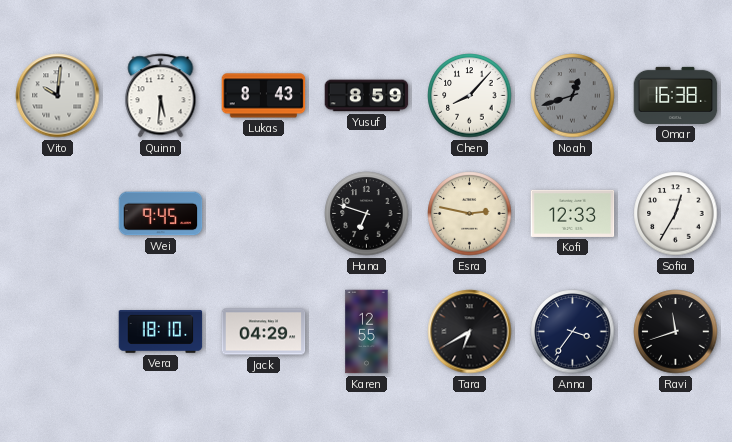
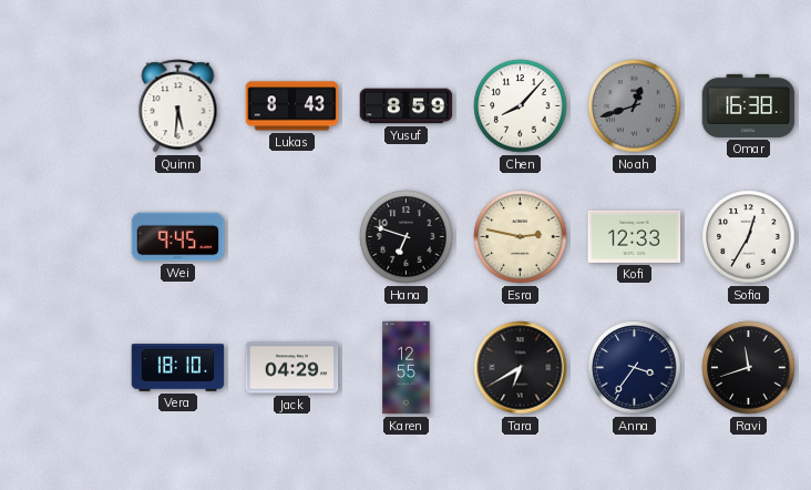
Vito: 10:01 -> none
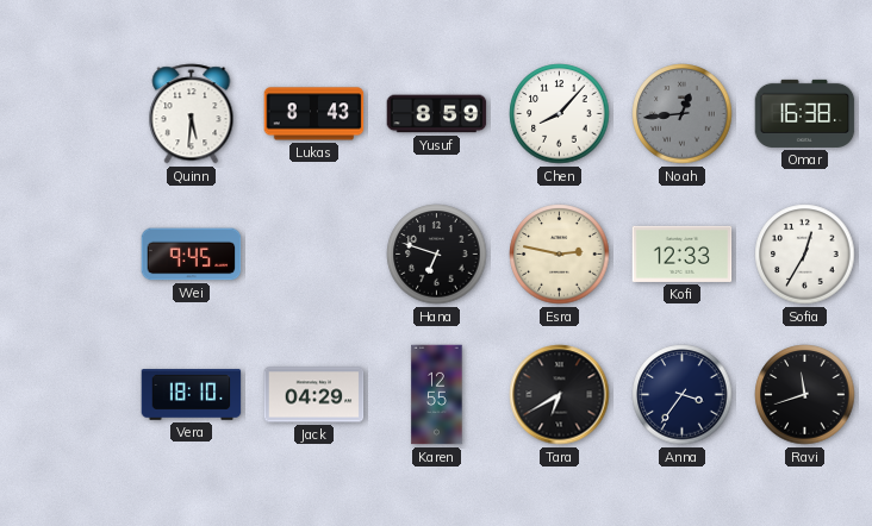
Noah: 12:42 -> 12:44
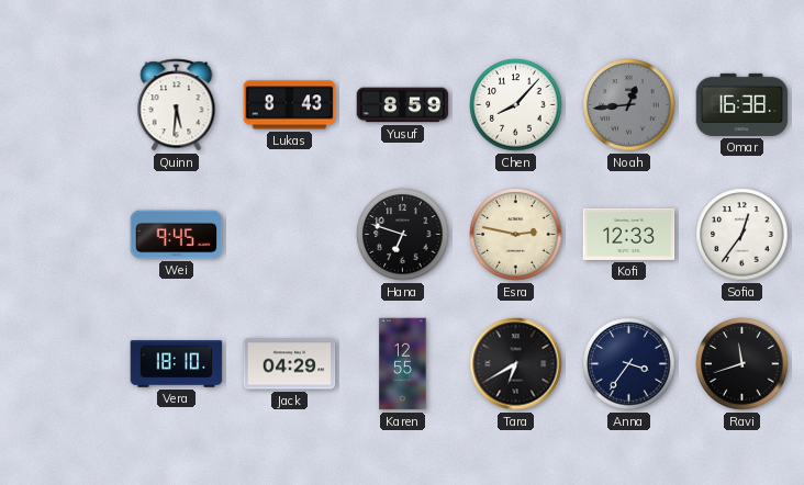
Sofia: 12:35 -> 12:36
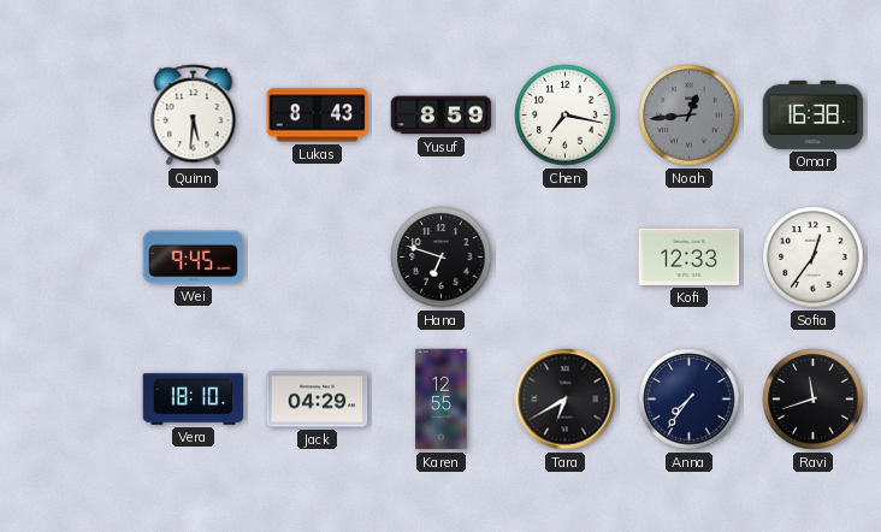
Chen: 8:07 -> 7:17
Esra: 2:47 -> none
Anna: 3:36 -> 7:36
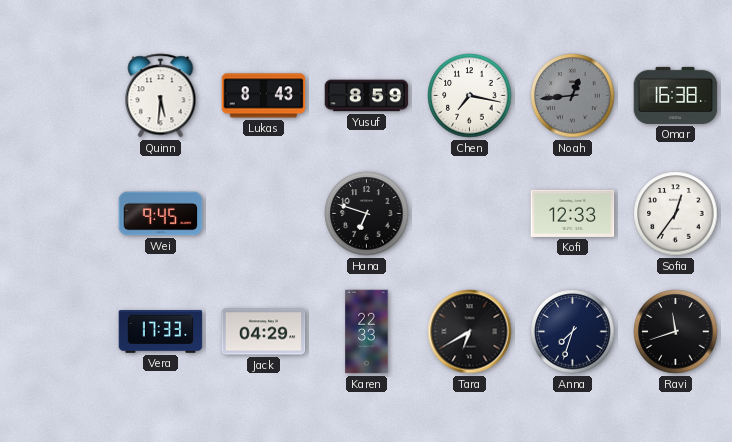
Vera: 18:10 -> 17:33
Karen: 12:55 -> 22:33
Anna: 7:36 -> 7:33
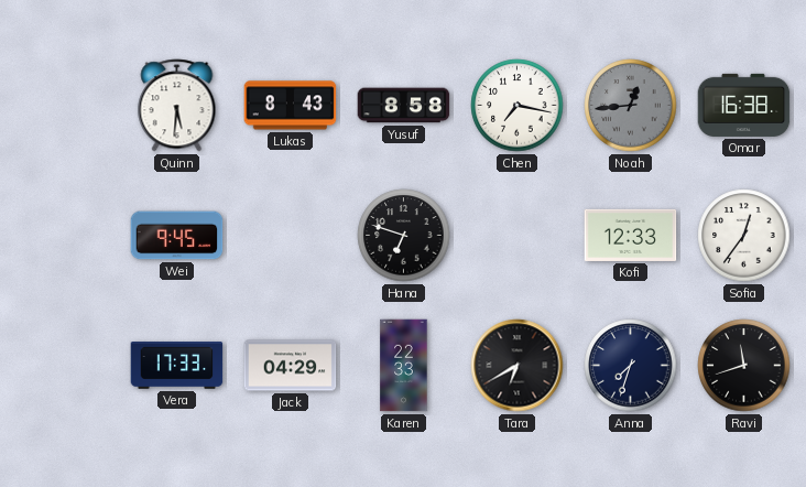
Yusuf: 8:59 -> 8:58
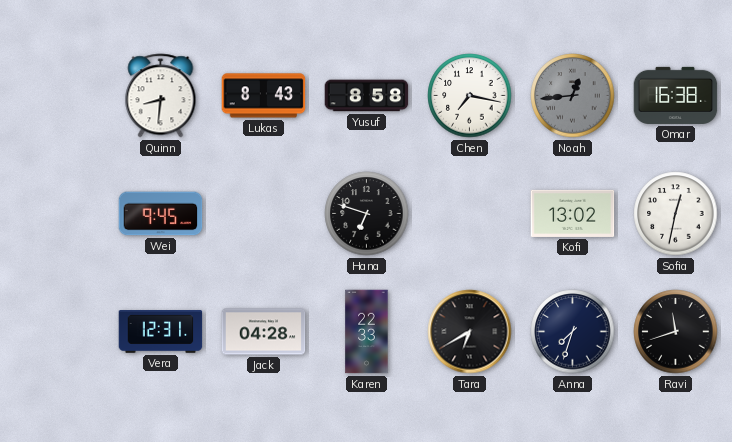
Quinn: 5:31 -> 8:31
Kofi: 12:33 -> 13:02
Sofia: 12:36 -> 12:32
Vera: 17:33 -> 12:31
Jack: 04:29 -> 04:28
